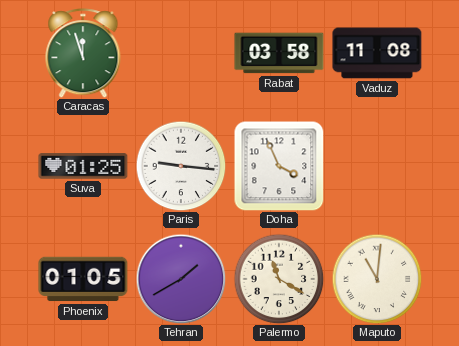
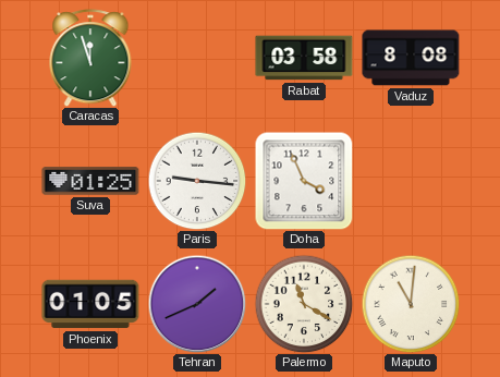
Vaduz: 11:08 -> 8:08
Tehran: 1:40 -> 1:41
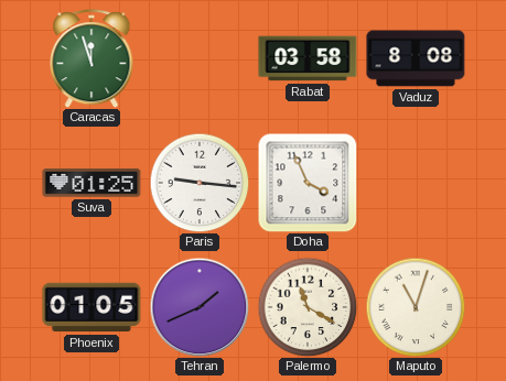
Maputo: 11:01 -> 11:03
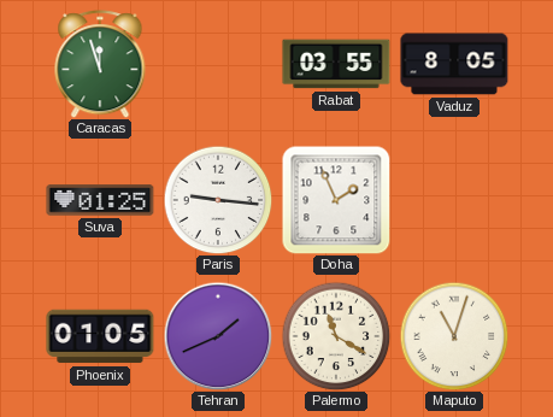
Rabat: 03:58 -> 03:55
Vaduz: 8:08 -> 8:05
Doha: 3:56 -> 1:56
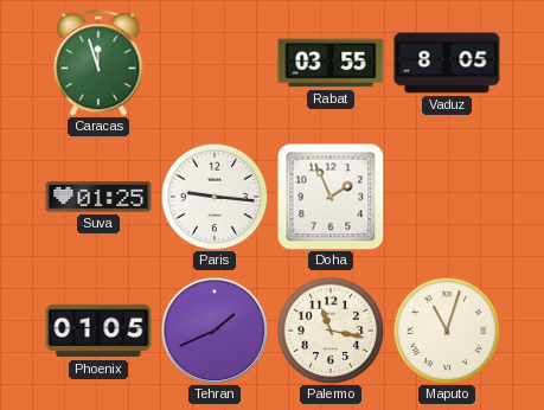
Palermo: 11:20 -> 11:17
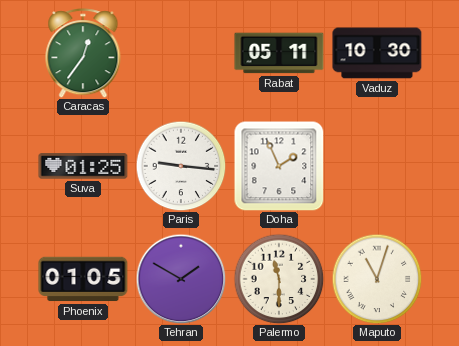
Caracas: 11:57 -> 12:36
Rabat: 03:55 -> 05:11
Vaduz: 8:05 -> 10:30
Tehran: 1:41 -> 1:50
Palermo: 11:17 -> 11:30
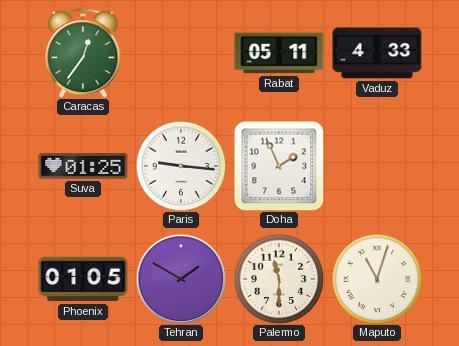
Vaduz: 10:30 -> 4:33
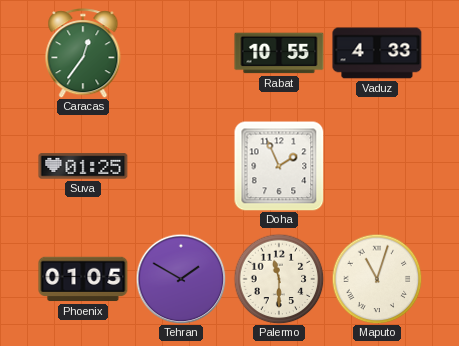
Rabat: 05:11 -> 10:55
Paris: 9:16 -> none
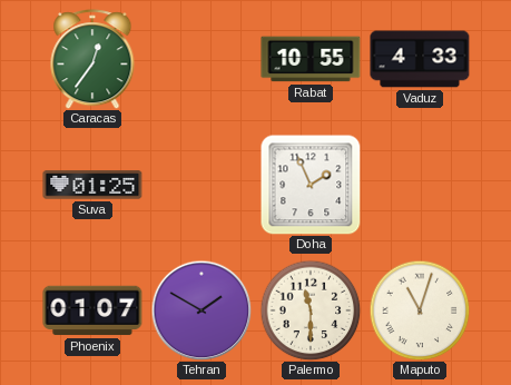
Phoenix: 01:05 -> 01:07
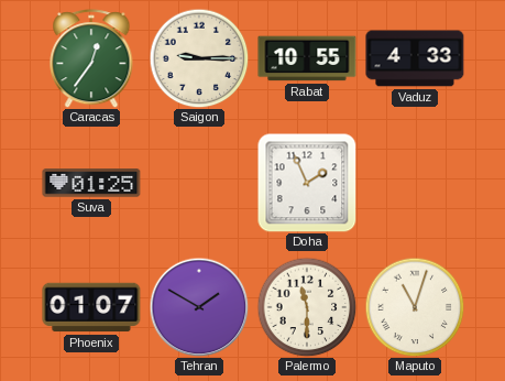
Saigon: none -> 9:15
